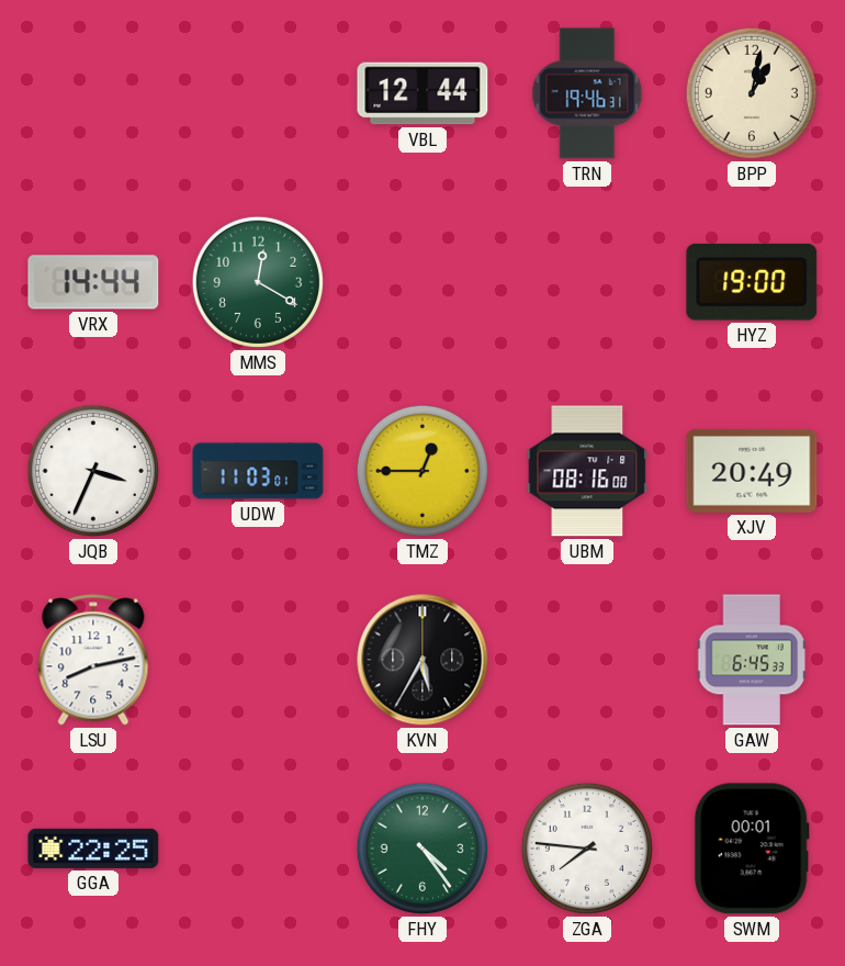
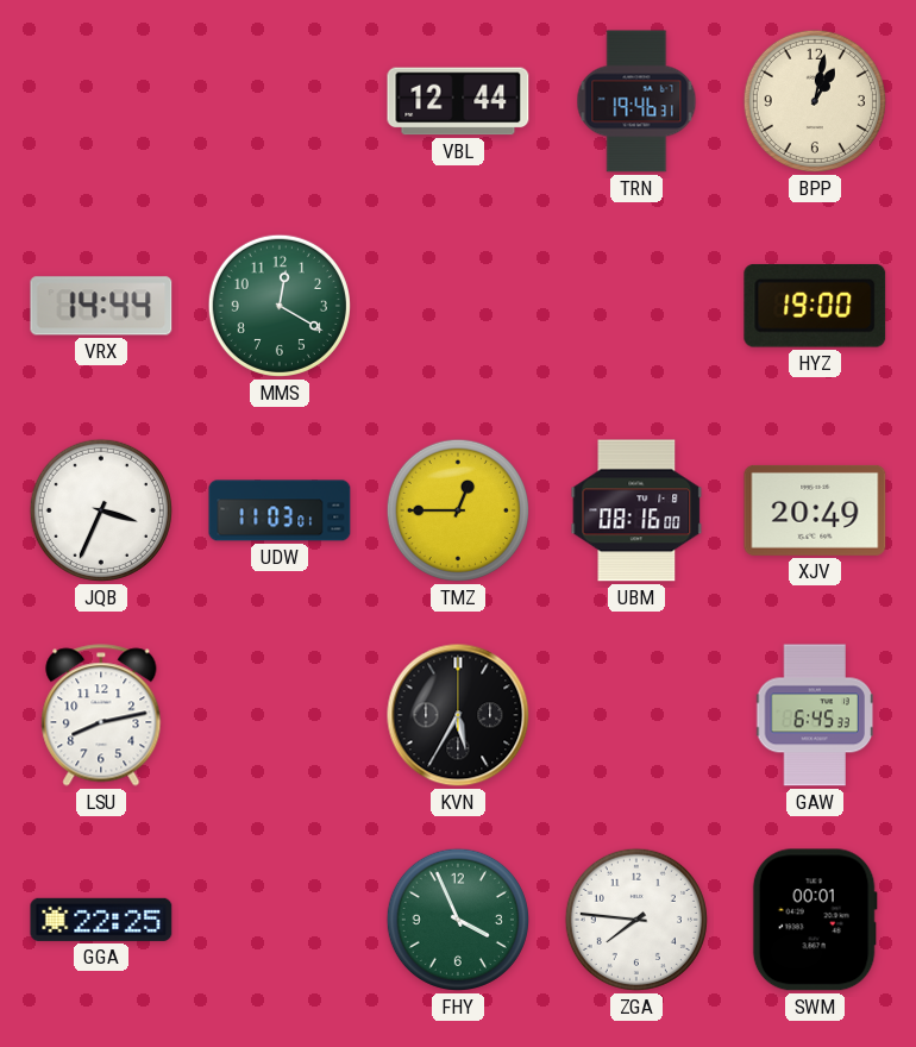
FHY: 4:24 -> 3:56
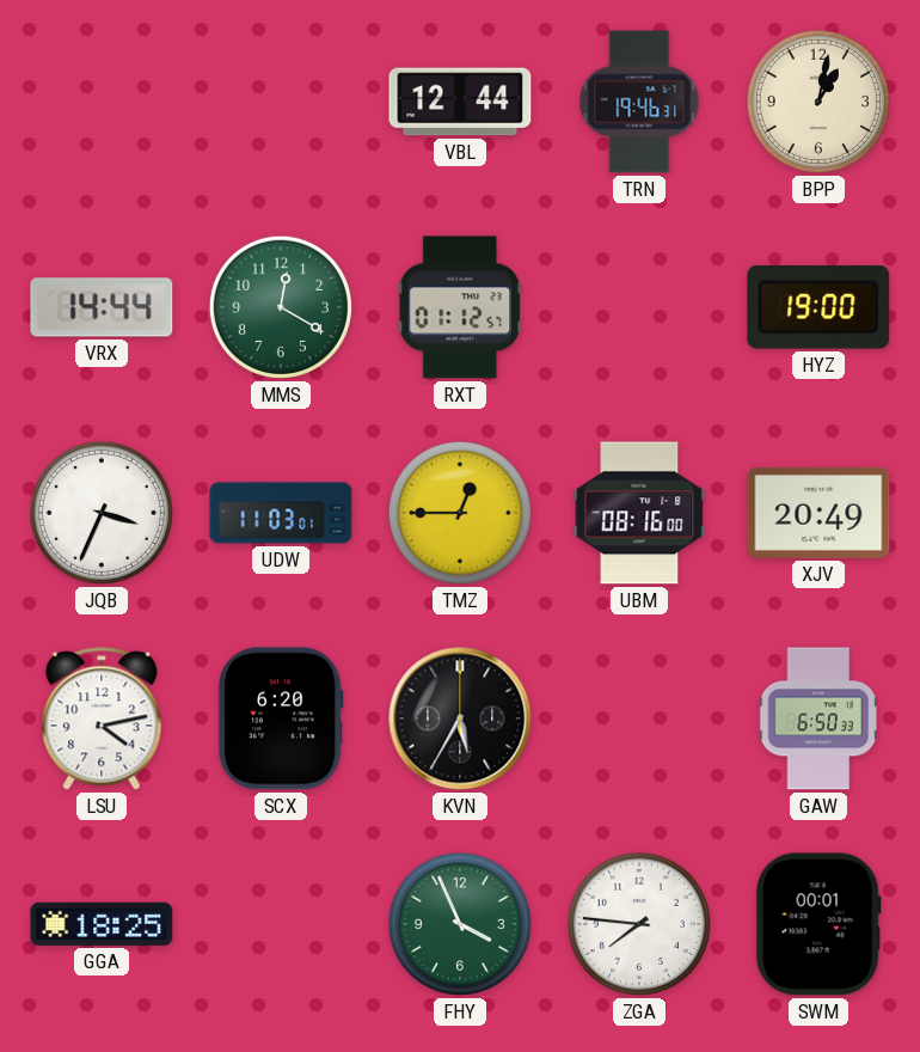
RXT: none -> 01:12
LSU: 8:13 -> 4:13
SCX: none -> 6:20
GAW: 6:45 -> 6:50
GGA: 22:25 -> 18:25
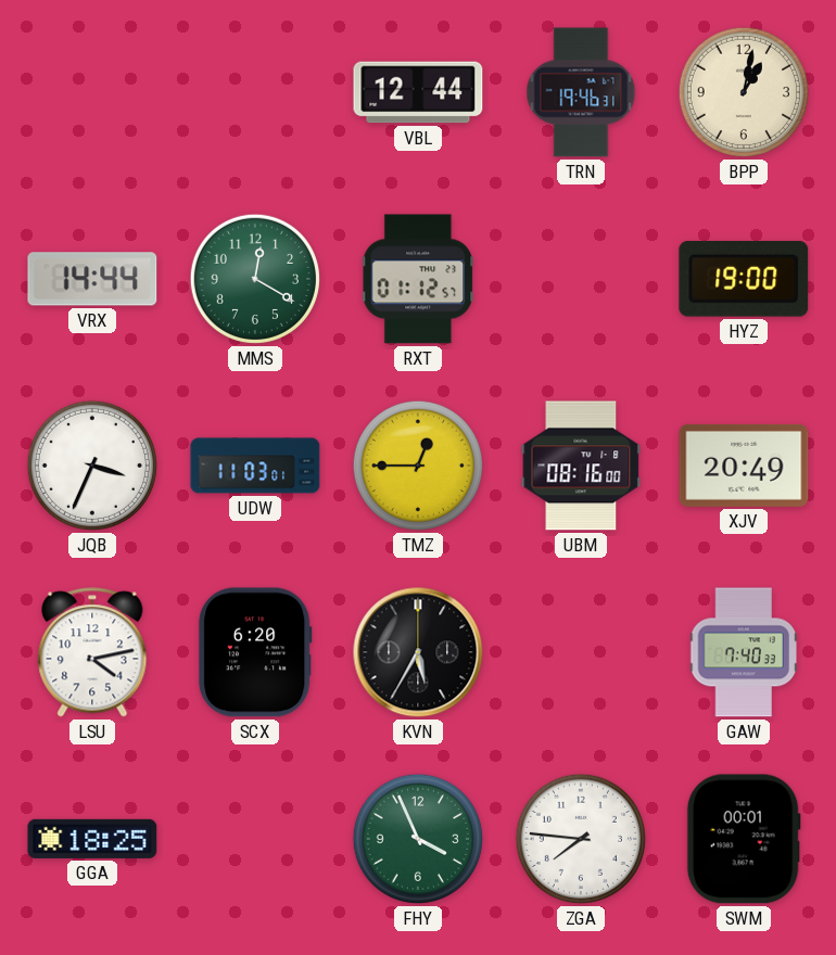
GAW: 6:50 -> 7:40
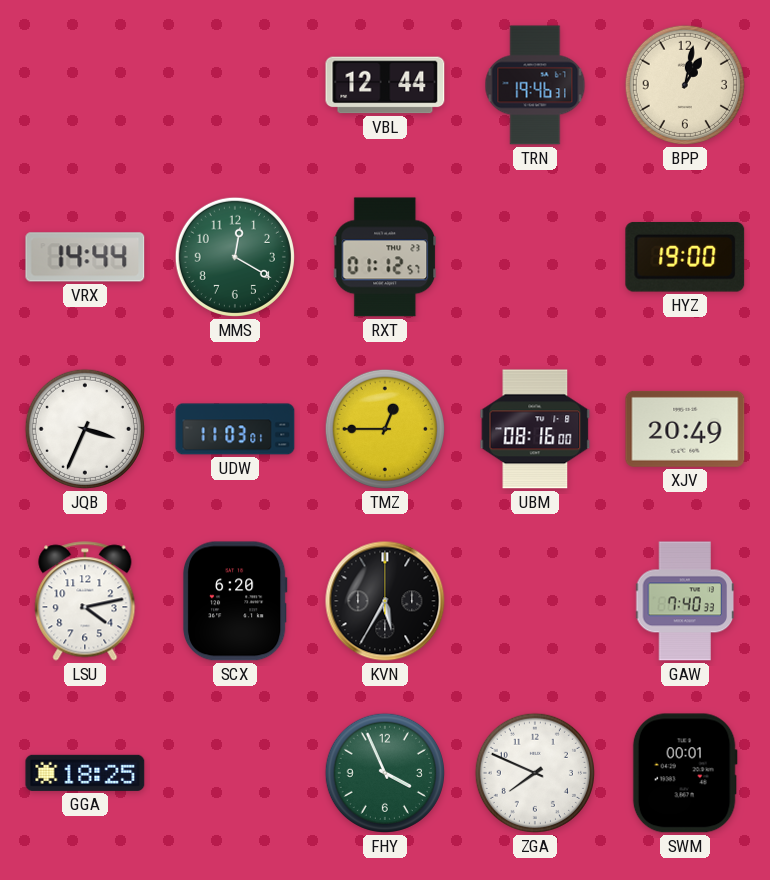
ZGA: 7:46 -> 7:49
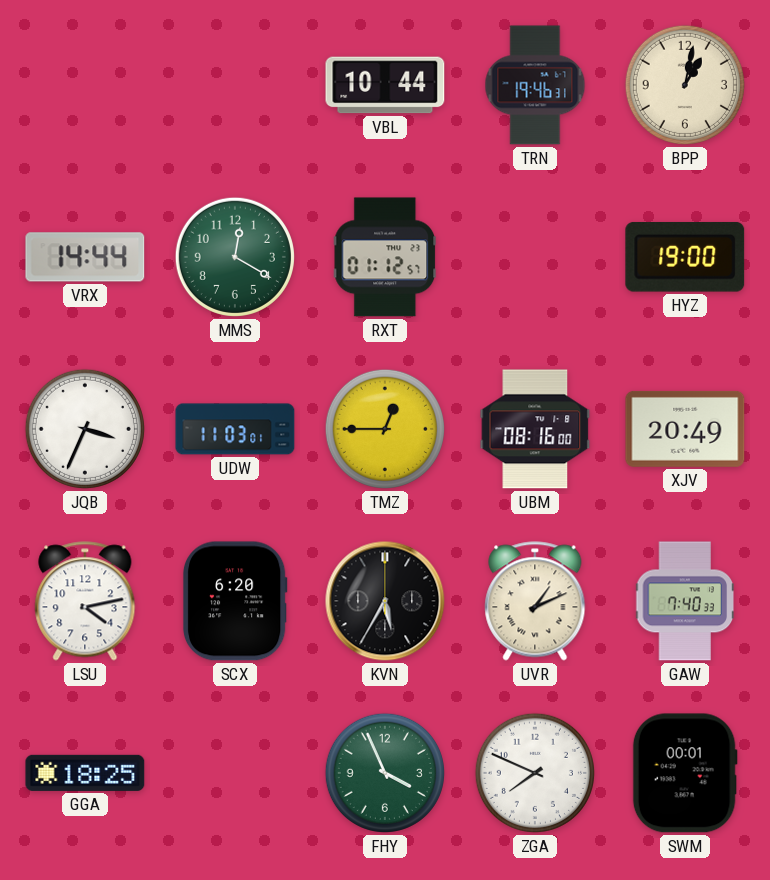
VBL: 12:44 -> 10:44
UVR: none -> 1:11
